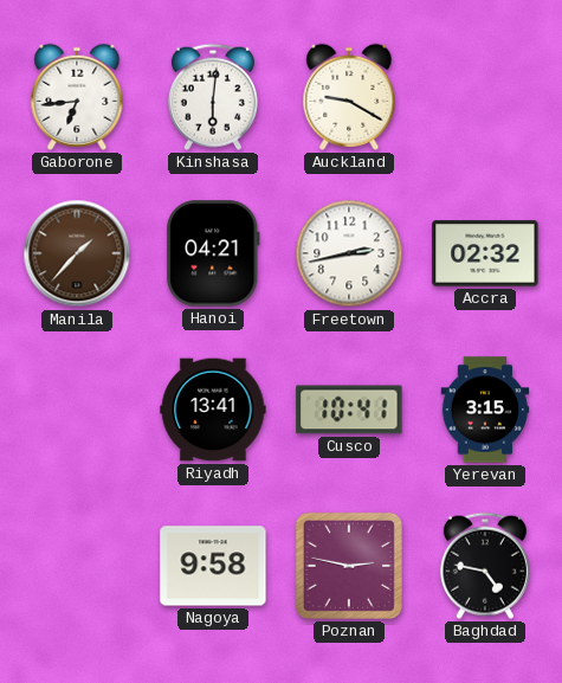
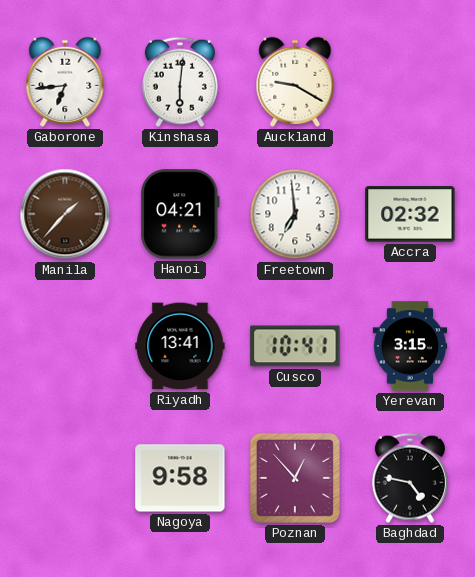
Freetown: 2:43 -> 6:59
Poznan: 2:47 -> 12:53
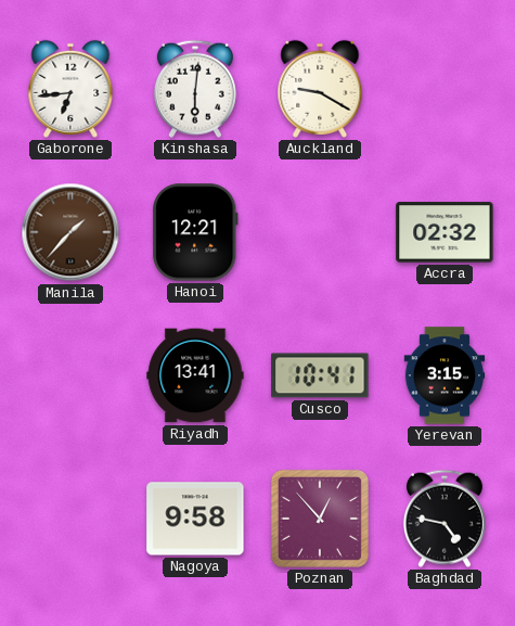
Hanoi: 04:21 -> 12:21
Freetown: 6:59 -> none
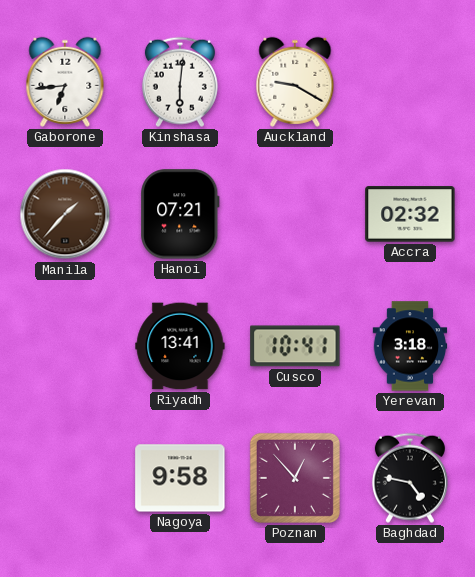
Hanoi: 12:21 -> 07:21
Yerevan: 3:15 -> 3:18
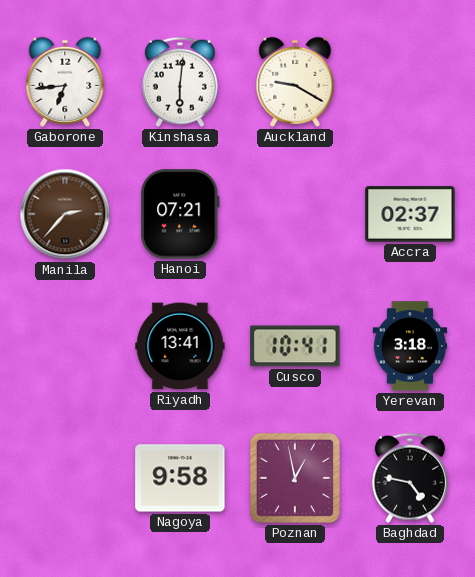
Manila: 1:37 -> 2:37
Accra: 02:32 -> 02:37
Poznan: 12:53 -> 12:58
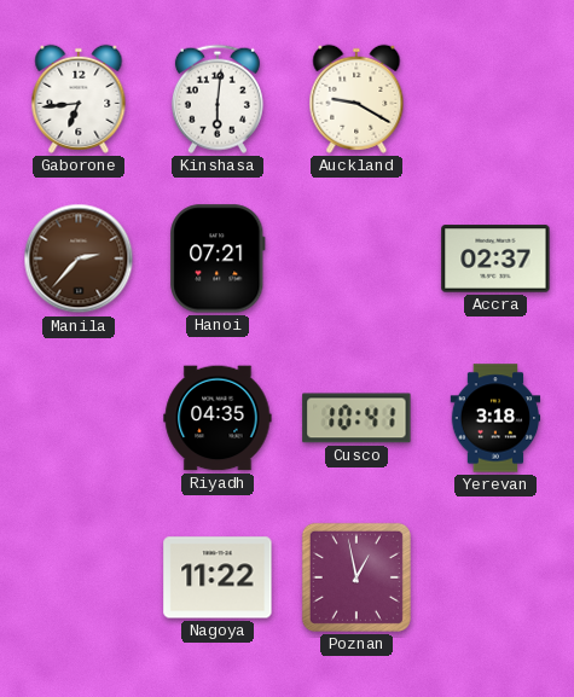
Riyadh: 13:41 -> 04:35
Nagoya: 9:58 -> 11:22
Baghdad: 4:47 -> none
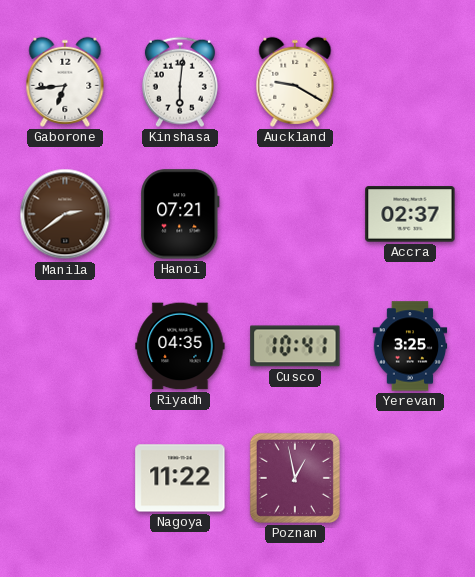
Manila: 2:37 -> 2:39
Yerevan: 3:18 -> 3:25
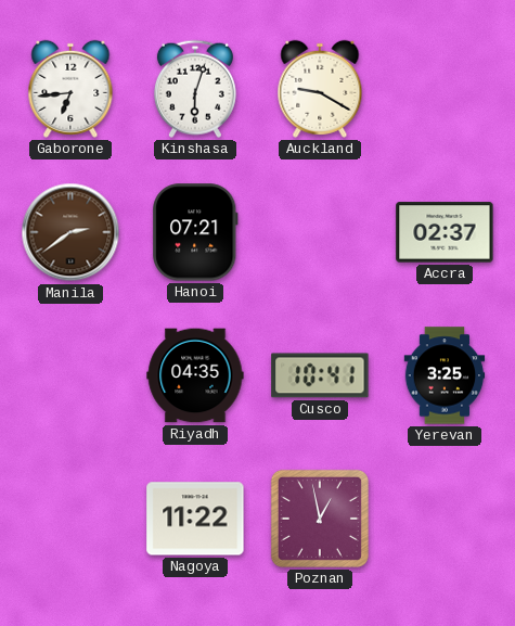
Kinshasa: 6:01 -> 6:03
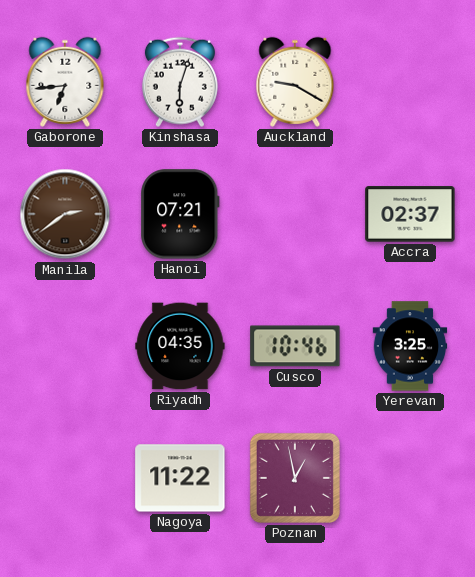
Cusco: 10:41 -> 10:46
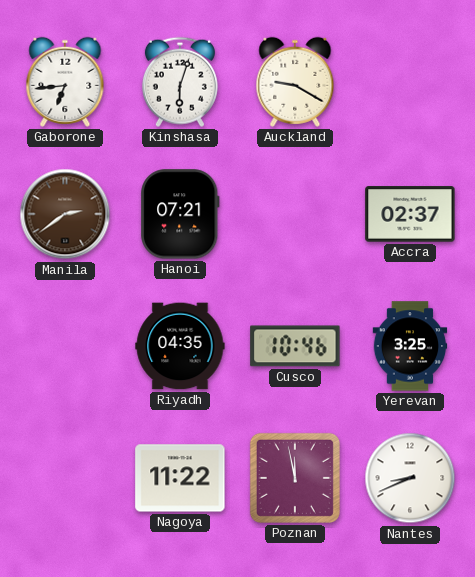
Poznan: 12:58 -> 11:58
Nantes: none -> 8:41
